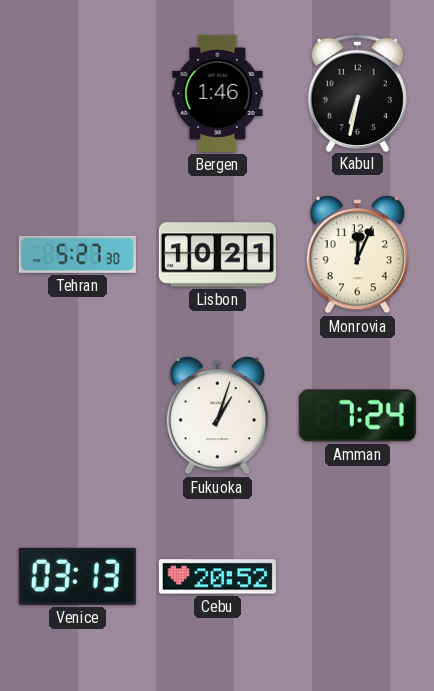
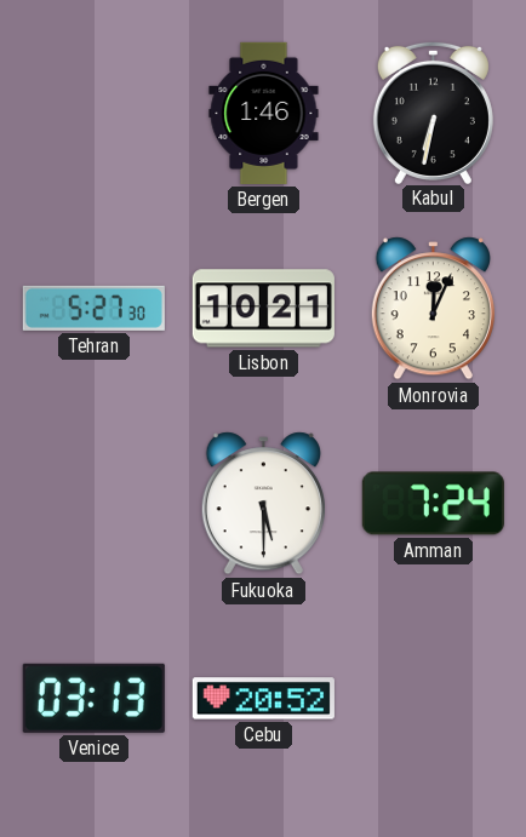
Fukuoka: 1:03 -> 5:30
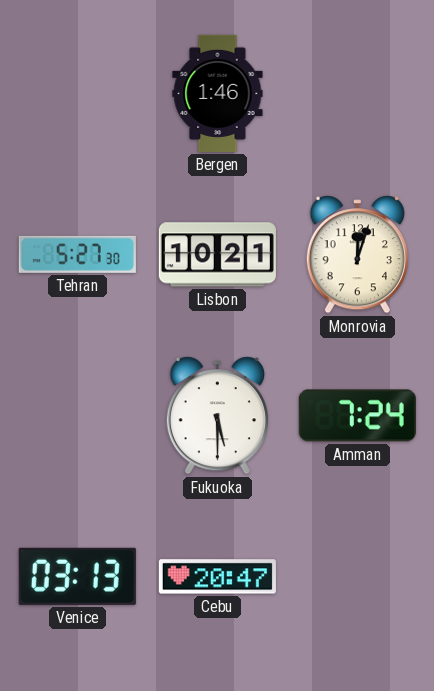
Kabul: 6:32 -> none
Monrovia: 12:04 -> 12:03
Cebu: 20:52 -> 20:47
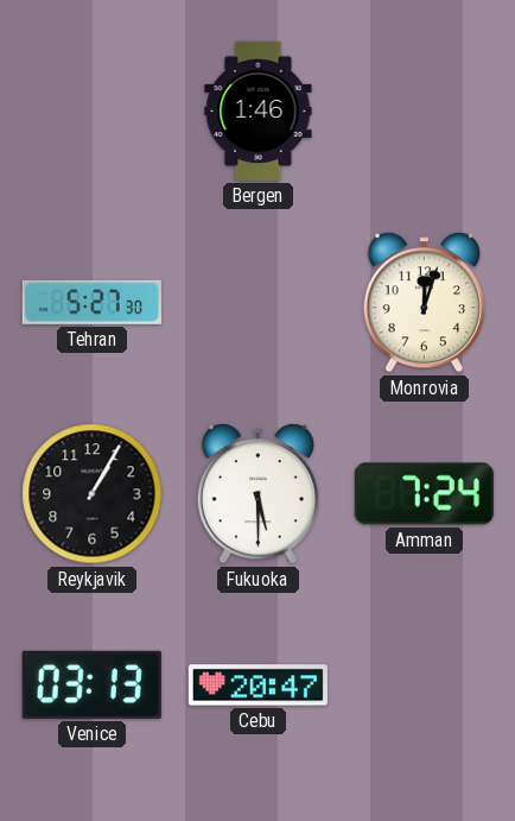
Lisbon: 10:21 -> none
Reykjavik: none -> 1:05
